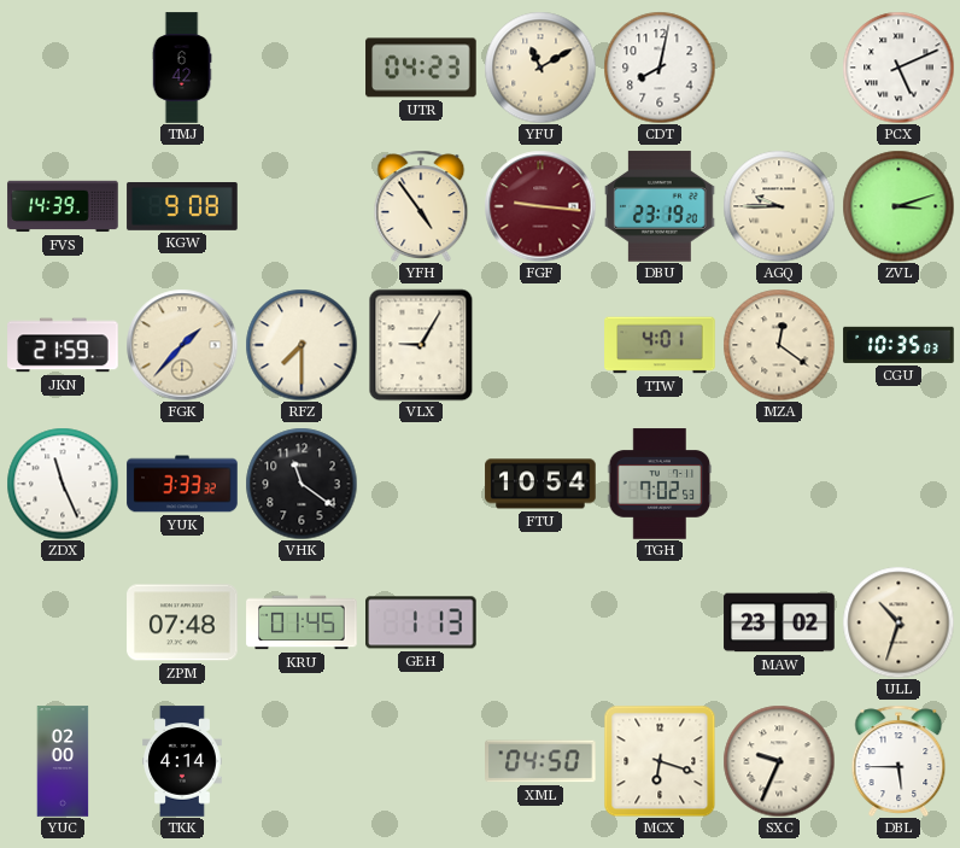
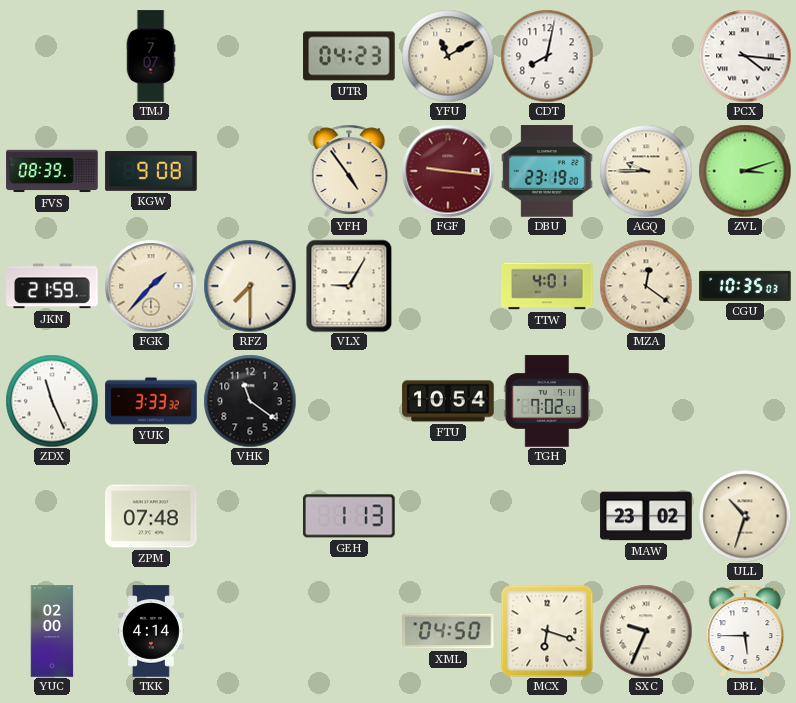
TMJ: 6:42 -> 7:07
PCX: 5:11 -> 4:16
FVS: 14:39 -> 08:39
KRU: 01:45 -> none
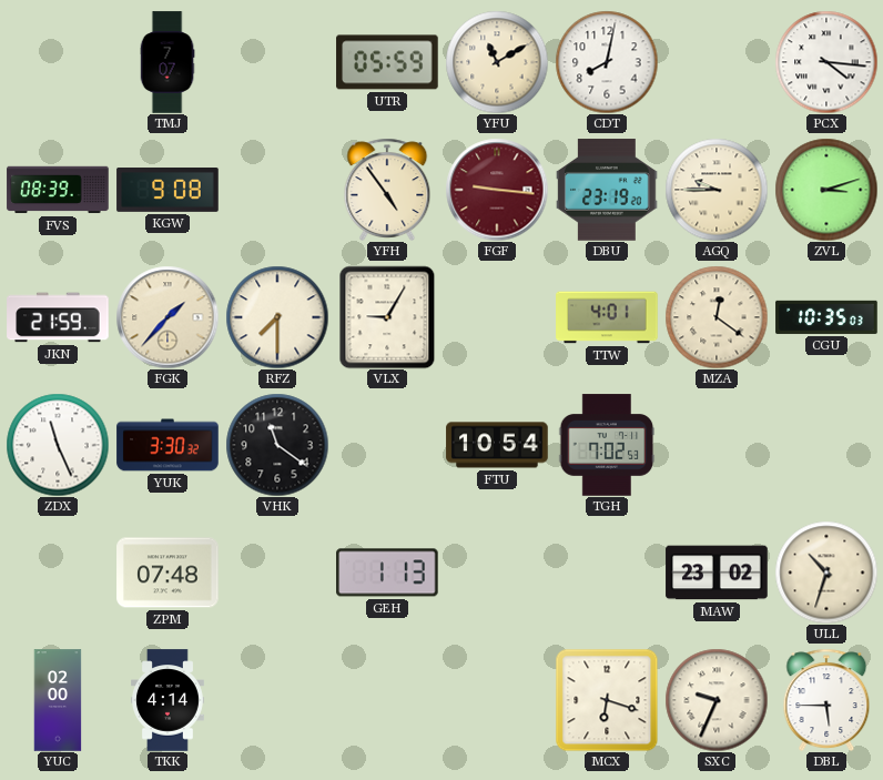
UTR: 04:23 -> 05:59
YUK: 3:33 -> 3:30
XML: 04:50 -> none
